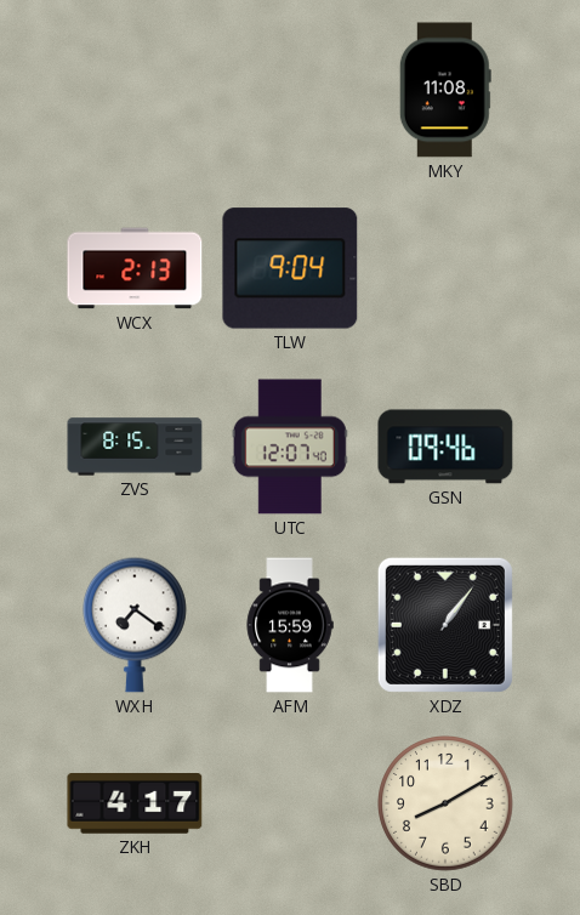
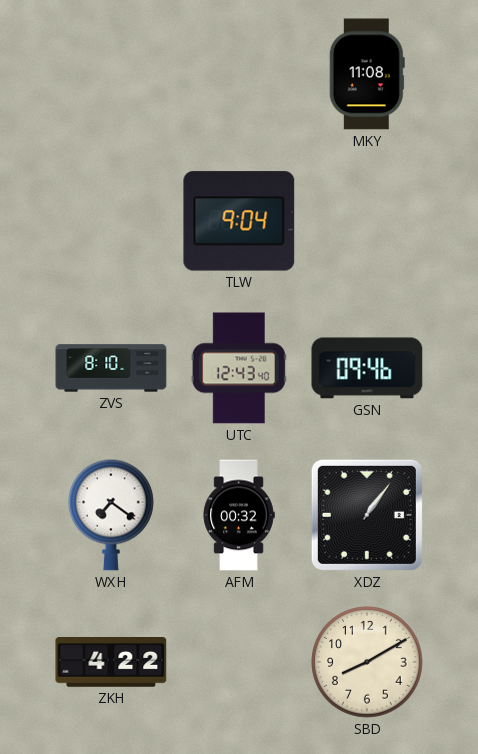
WCX: 2:13 -> none
ZVS: 8:15 -> 8:10
UTC: 12:07 -> 12:43
AFM: 15:59 -> 00:32
ZKH: 4:17 -> 4:22
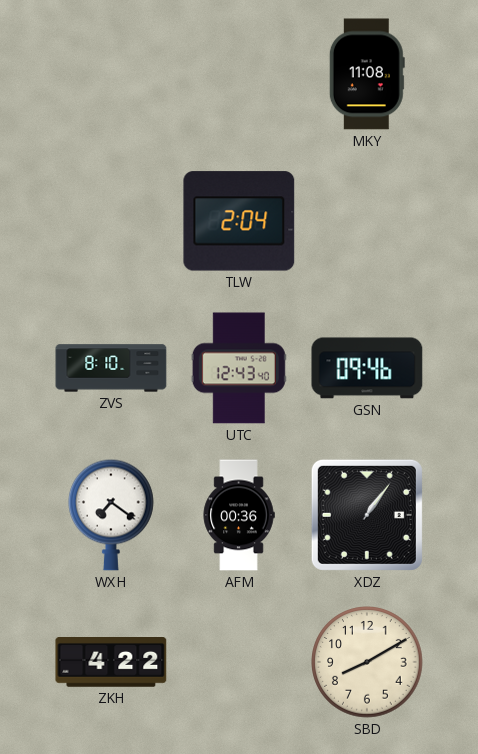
TLW: 9:04 -> 2:04
AFM: 00:32 -> 00:36
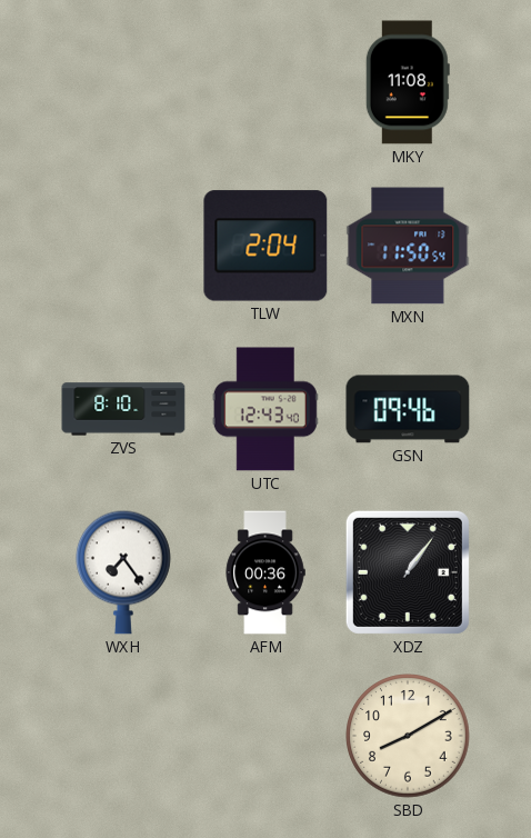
MXN: none -> 11:50
WXH: 7:21 -> 7:24
ZKH: 4:22 -> none
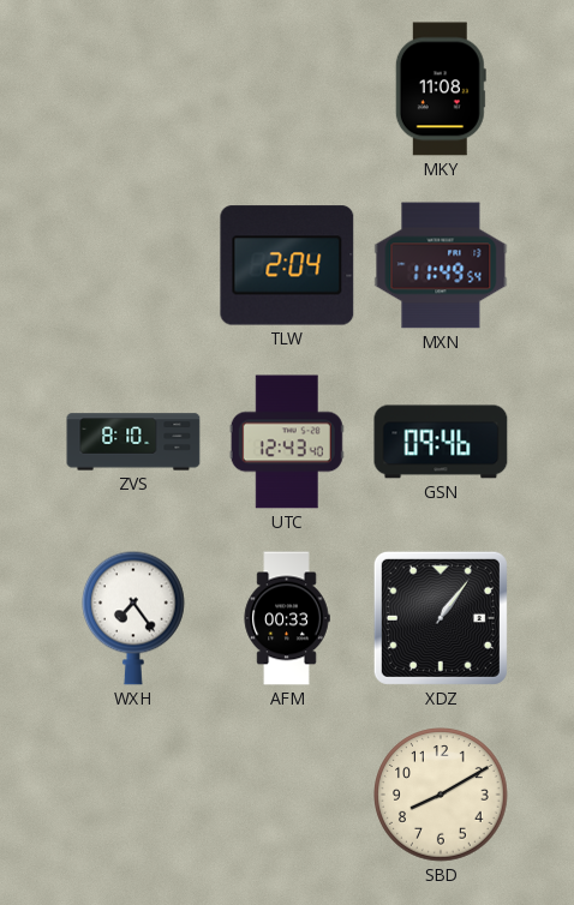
MXN: 11:50 -> 11:49
AFM: 00:36 -> 00:33
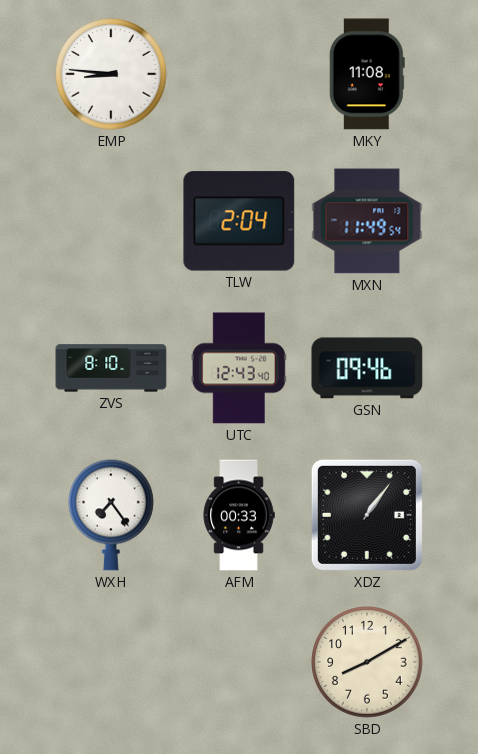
EMP: none -> 8:46
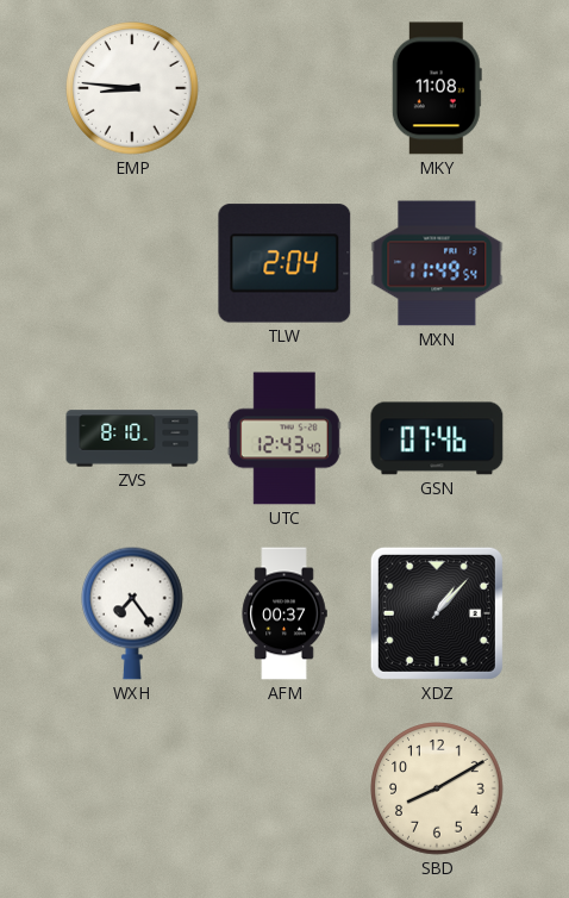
GSN: 09:46 -> 07:46
AFM: 00:33 -> 00:37
XDZ: 1:06 -> 1:07
